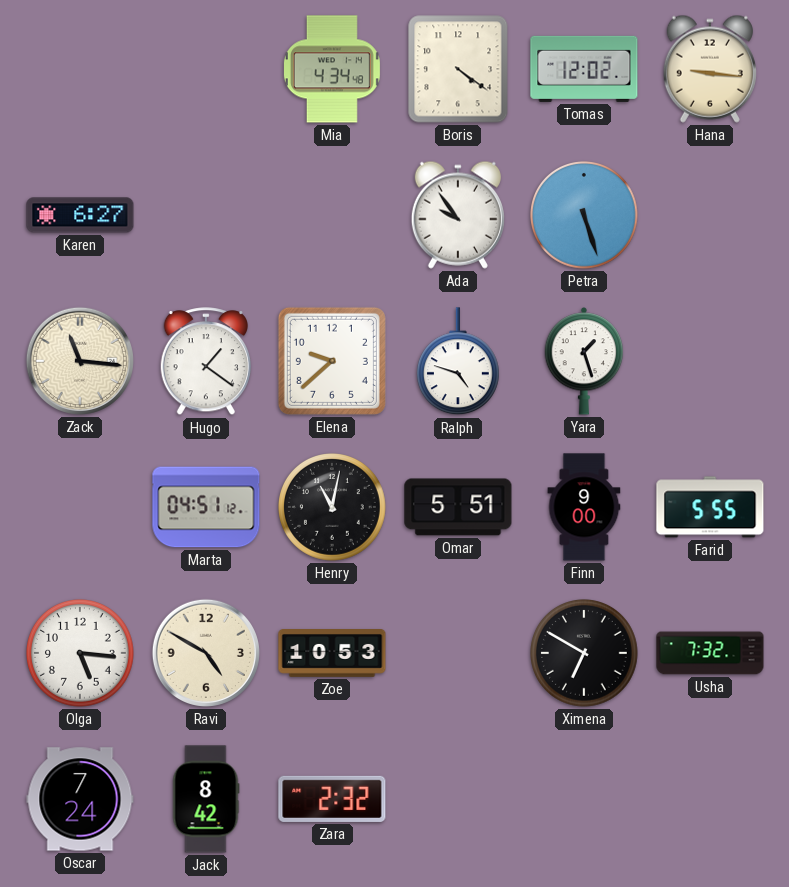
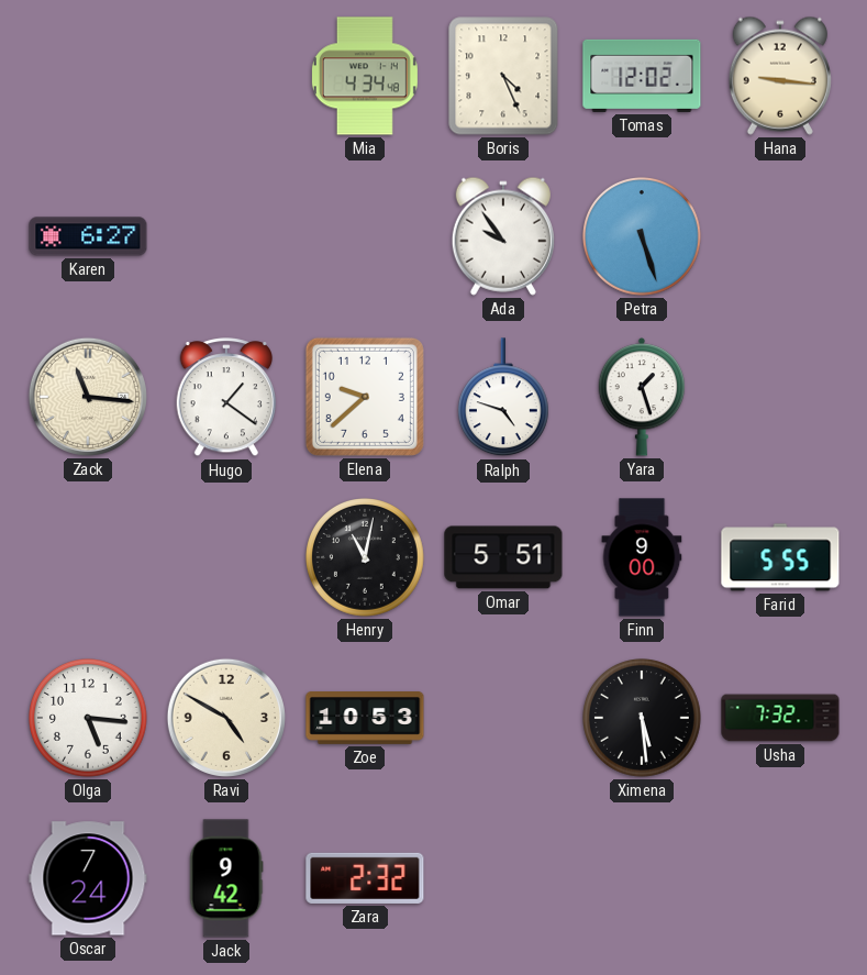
Boris: 4:21 -> 4:26
Marta: 04:51 -> none
Ximena: 6:50 -> 5:29
Jack: 8:42 -> 9:42
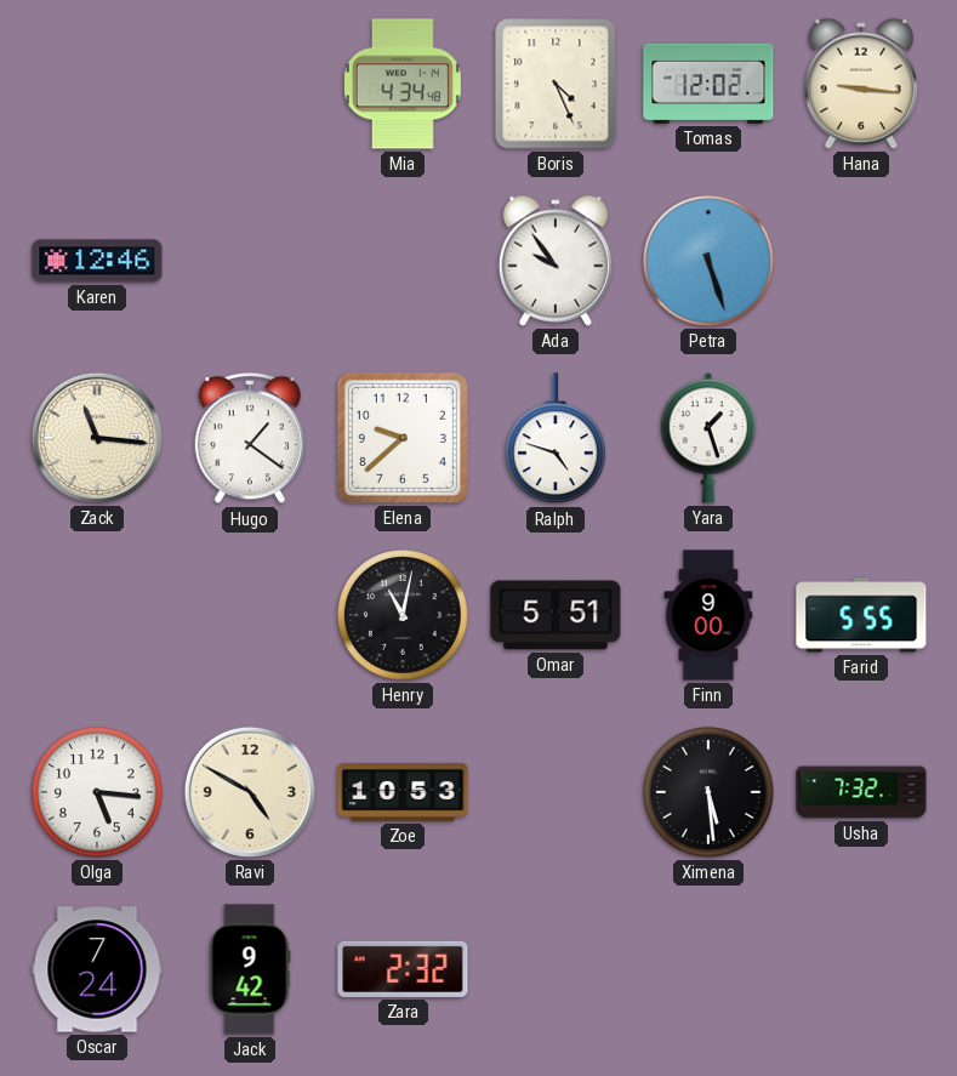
Karen: 6:27 -> 12:46
